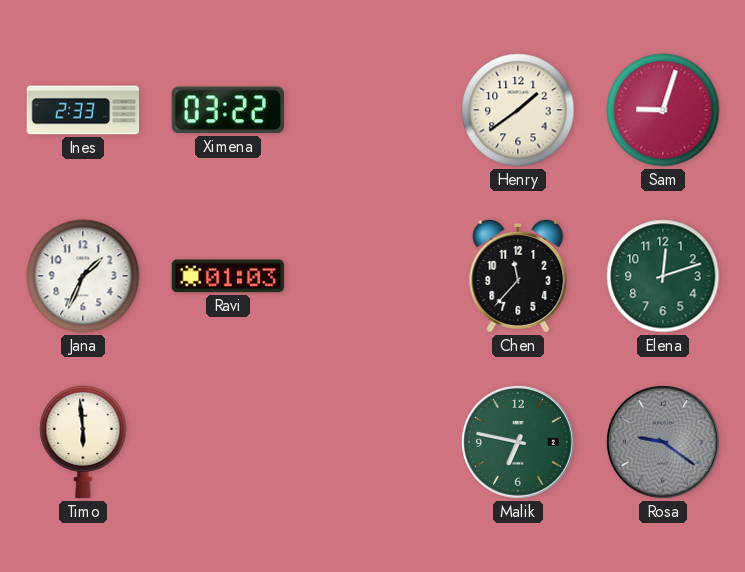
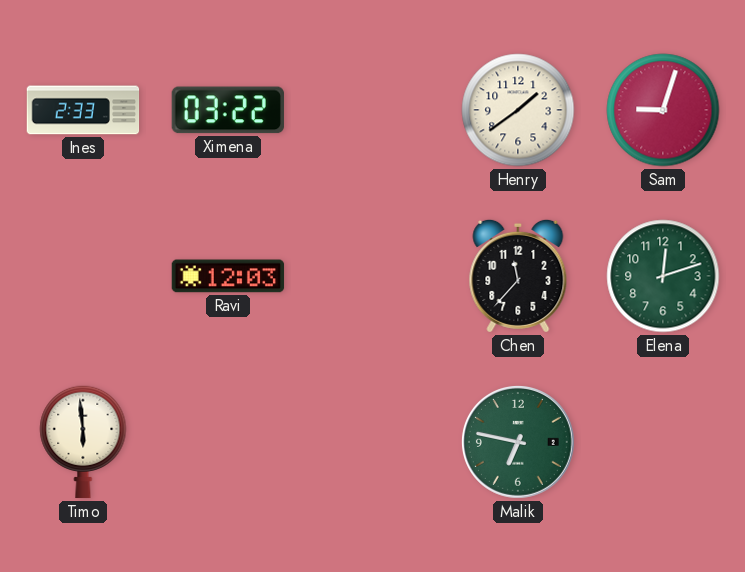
Jana: 1:34 -> none
Ravi: 01:03 -> 12:03
Rosa: 9:21 -> none
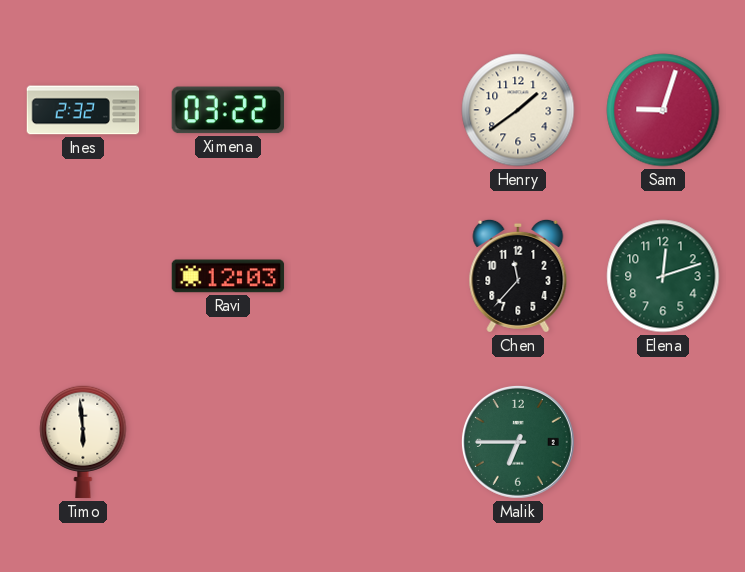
Ines: 2:33 -> 2:32
Malik: 6:47 -> 6:45
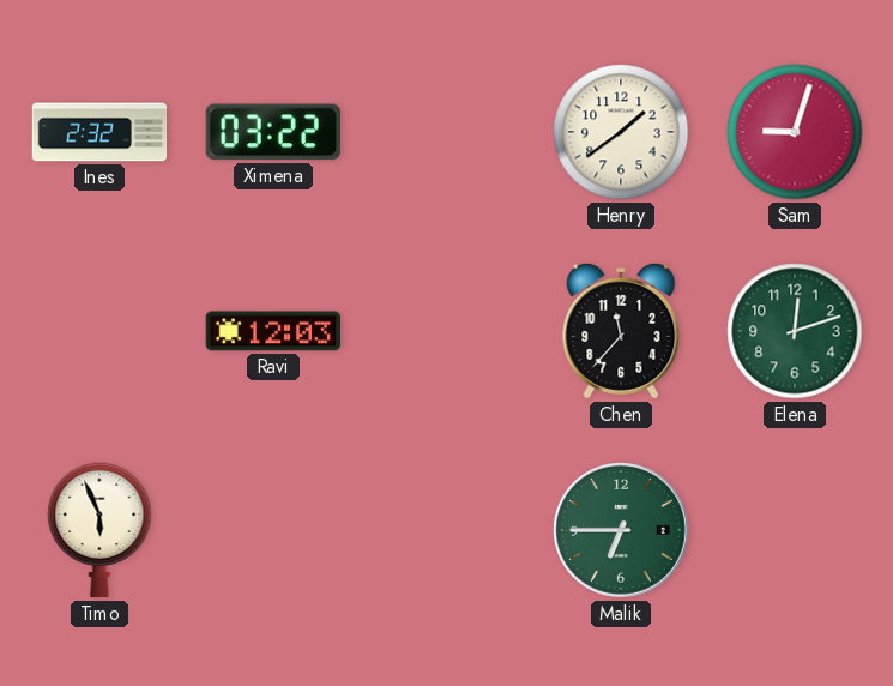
Timo: 5:59 -> 5:56
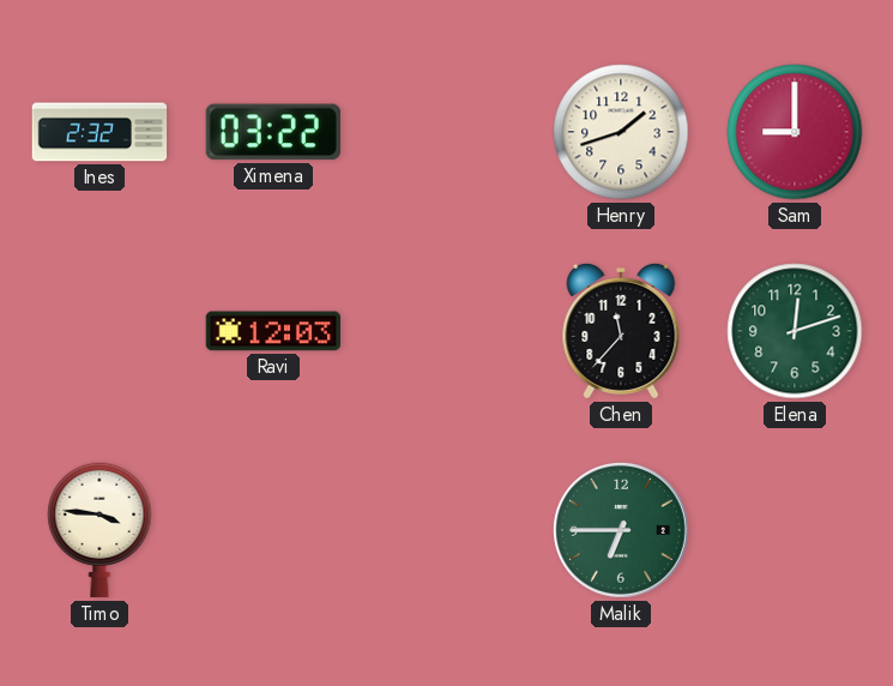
Henry: 1:39 -> 1:42
Sam: 9:03 -> 9:00
Timo: 5:56 -> 3:46
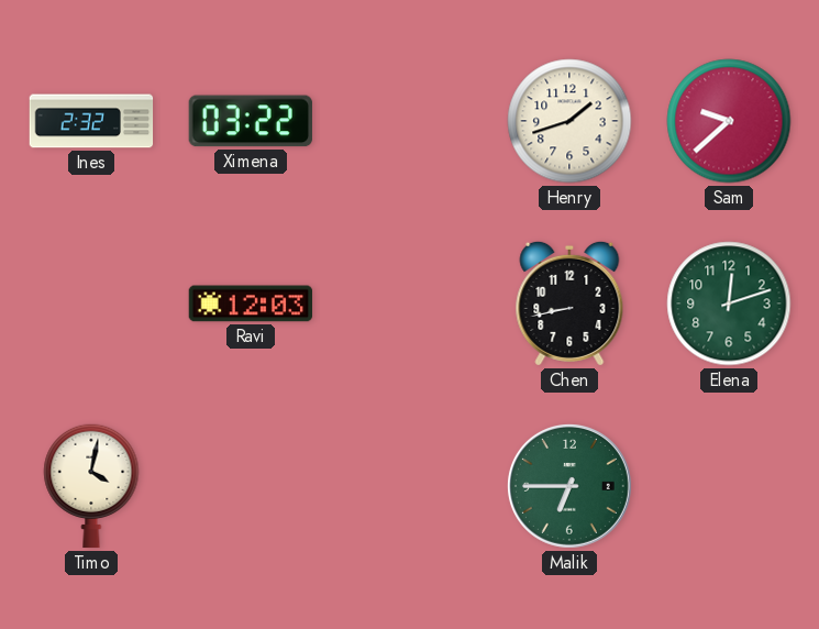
Sam: 9:00 -> 9:38
Chen: 11:37 -> 8:43
Timo: 3:46 -> 4:02
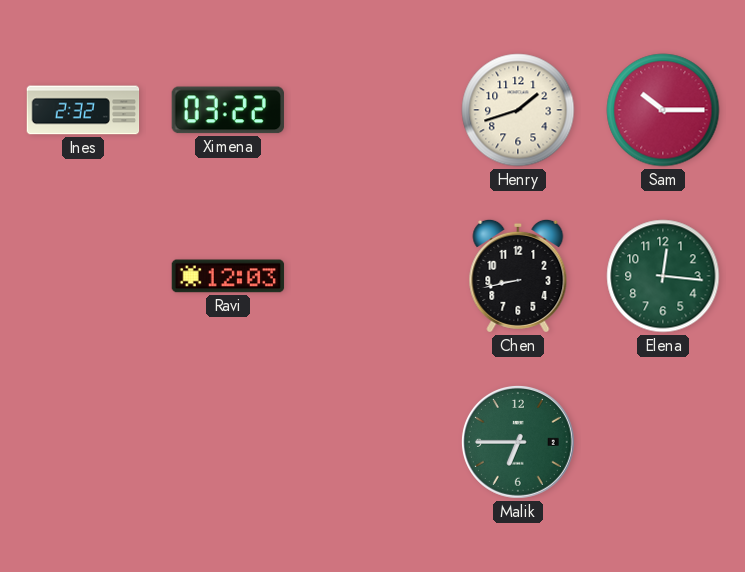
Sam: 9:38 -> 10:15
Elena: 12:12 -> 12:16
Timo: 4:02 -> none
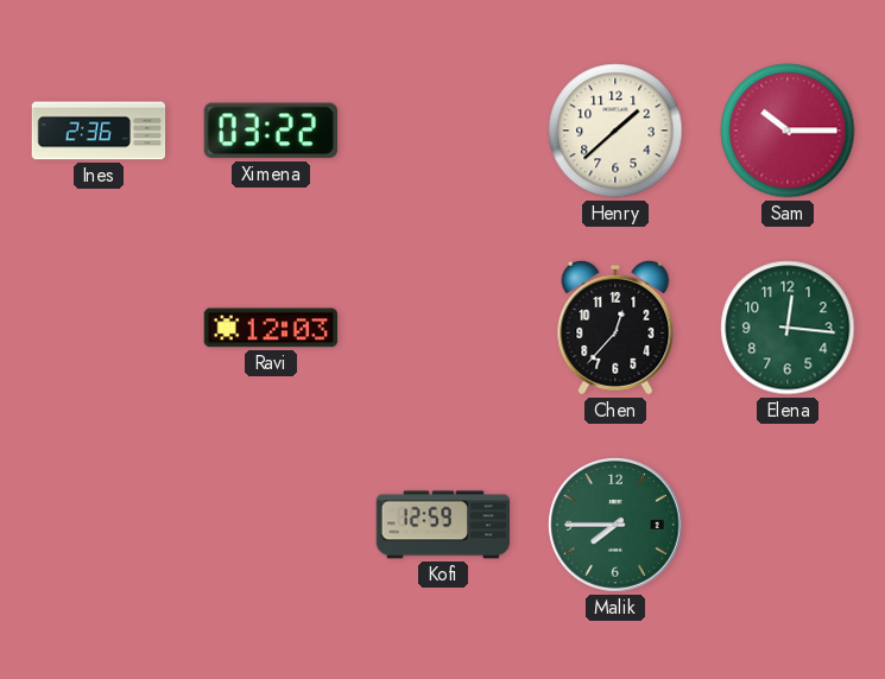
Ines: 2:32 -> 2:36
Henry: 1:42 -> 1:38
Chen: 8:43 -> 12:37
Kofi: none -> 12:59
Malik: 6:45 -> 7:45
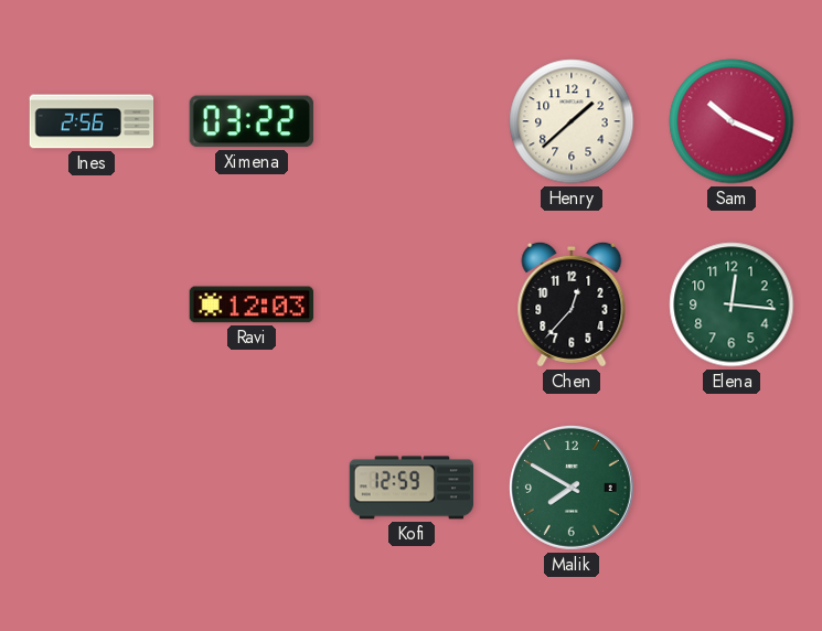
Ines: 2:36 -> 2:56
Sam: 10:15 -> 10:19
Malik: 7:45 -> 7:50
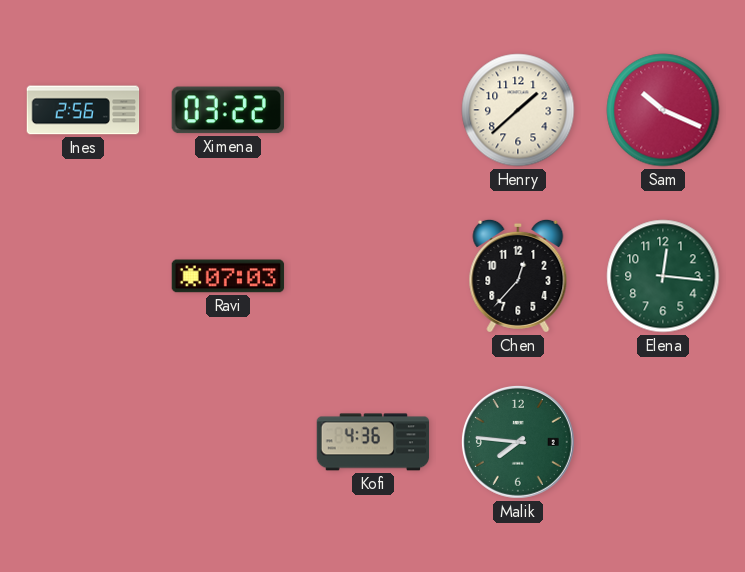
Ravi: 12:03 -> 07:03
Kofi: 12:59 -> 4:36
Malik: 7:50 -> 7:46
